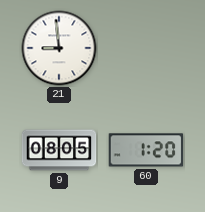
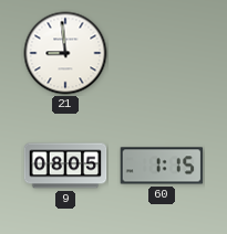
60: 1:20 -> 1:15
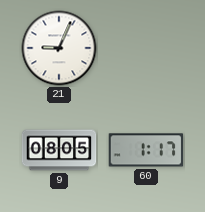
21: 8:59 -> 9:04
60: 1:15 -> 1:17
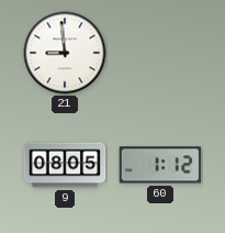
21: 9:04 -> 8:59
60: 1:17 -> 1:12
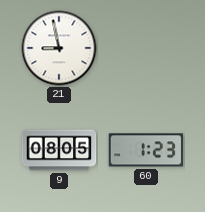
21: 8:59 -> 8:58
60: 1:12 -> 1:23
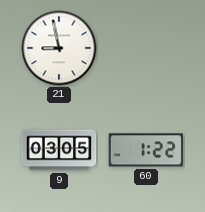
9: 08:05 -> 03:05
60: 1:23 -> 1:22
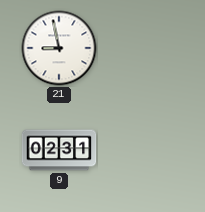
9: 03:05 -> 02:31
60: 1:22 -> none
